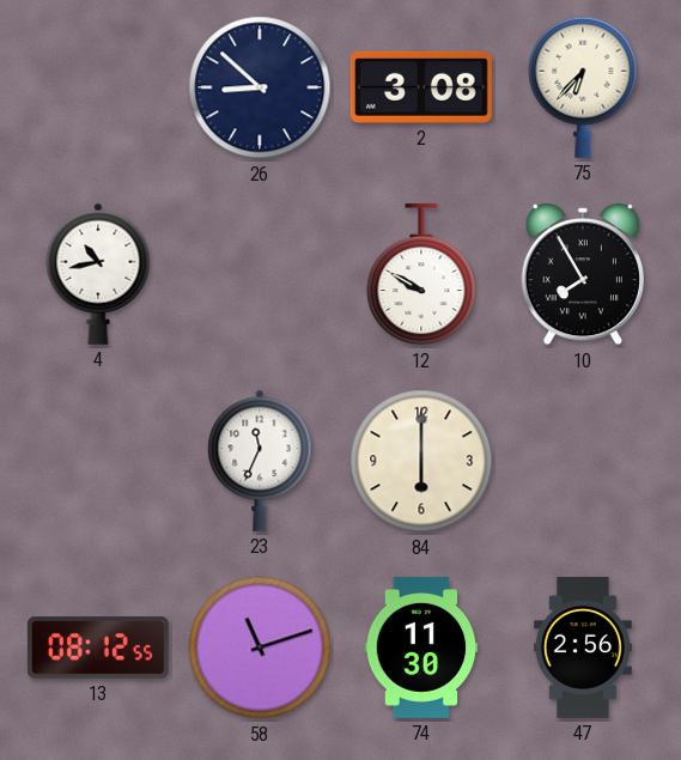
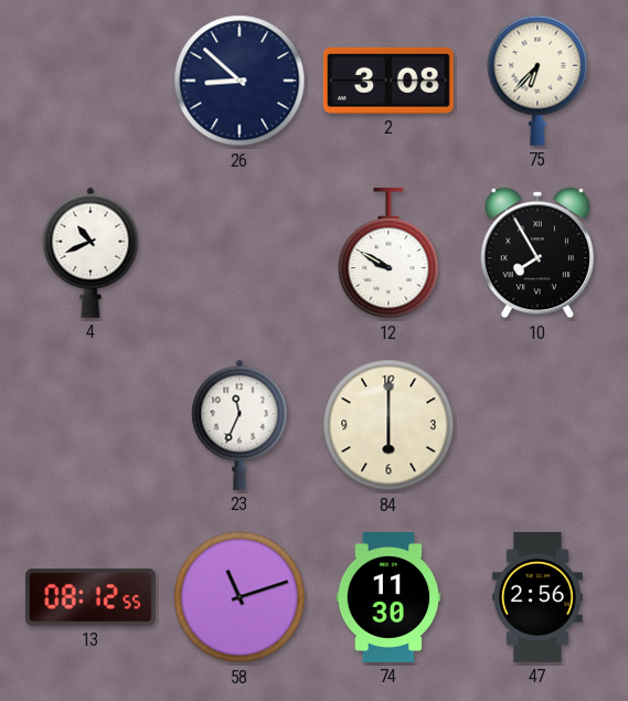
4: 10:43 -> 10:41
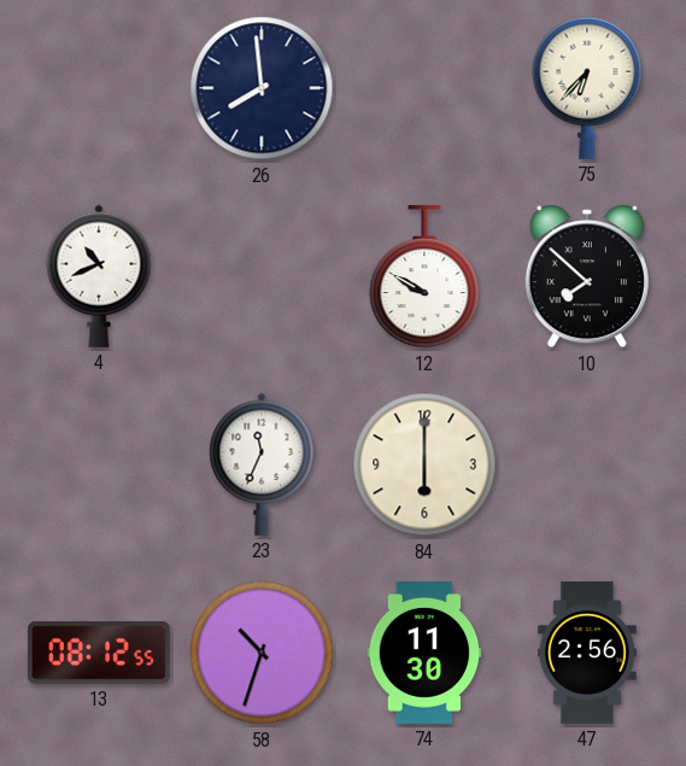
26: 8:52 -> 7:59
2: 3:08 -> none
10: 7:55 -> 7:52
58: 11:12 -> 10:33
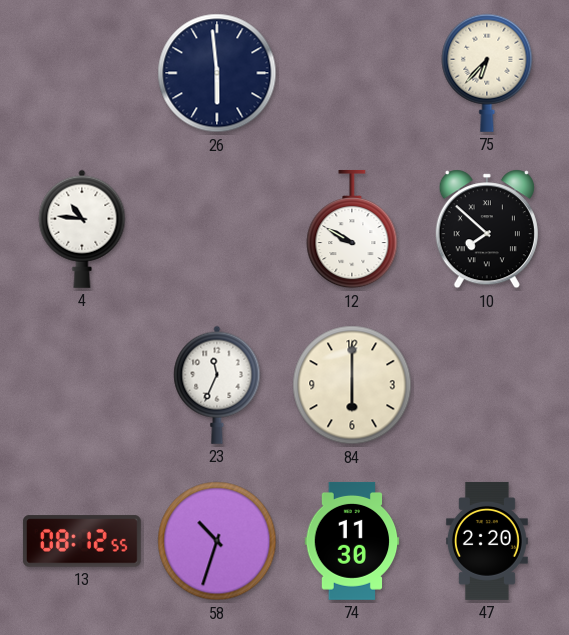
26: 7:59 -> 5:59
4: 10:41 -> 10:46
47: 2:56 -> 2:20
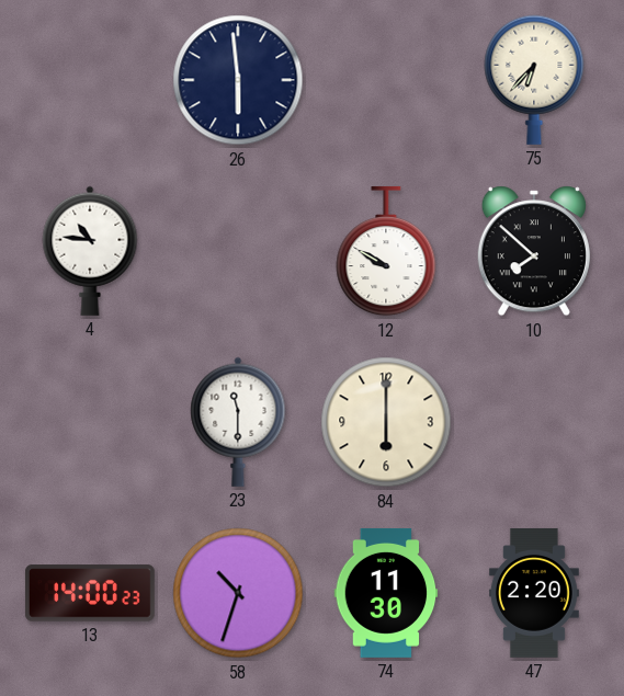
23: 11:34 -> 11:30
13: 08:12 -> 14:00
